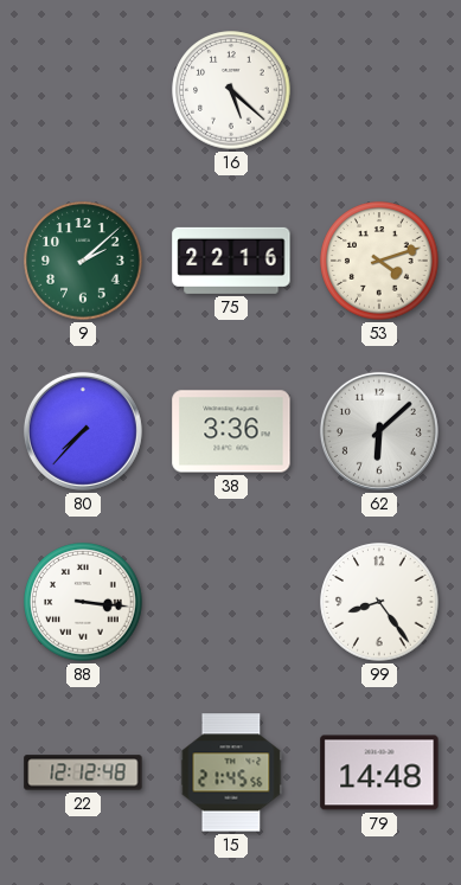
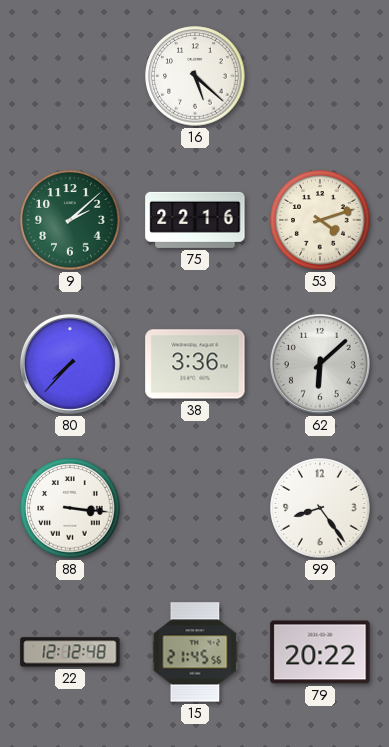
79: 14:48 -> 20:22
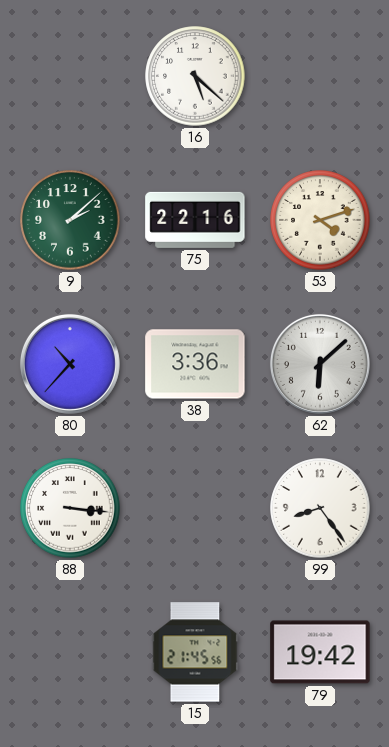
80: 7:37 -> 10:37
22: 12:12 -> none
79: 20:22 -> 19:42
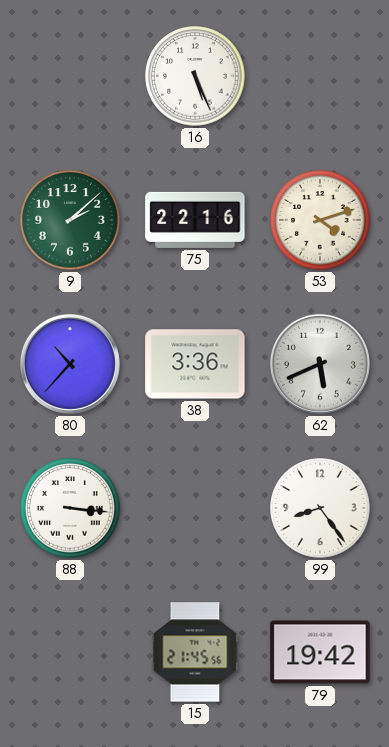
16: 5:22 -> 5:26
62: 6:08 -> 5:41
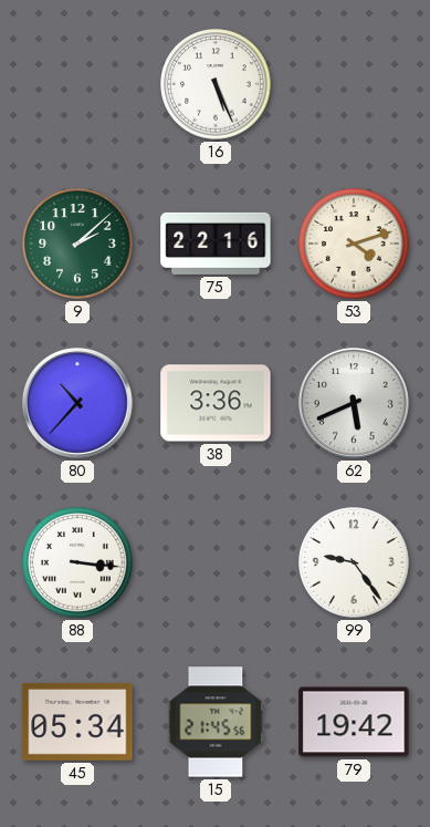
99: 8:24 -> 9:24
45: none -> 05:34
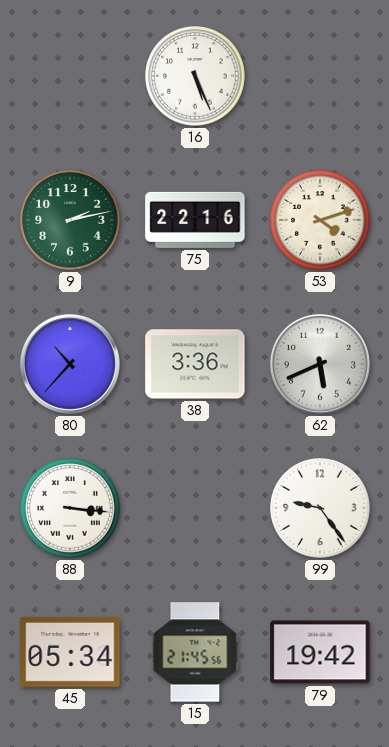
9: 2:08 -> 2:13
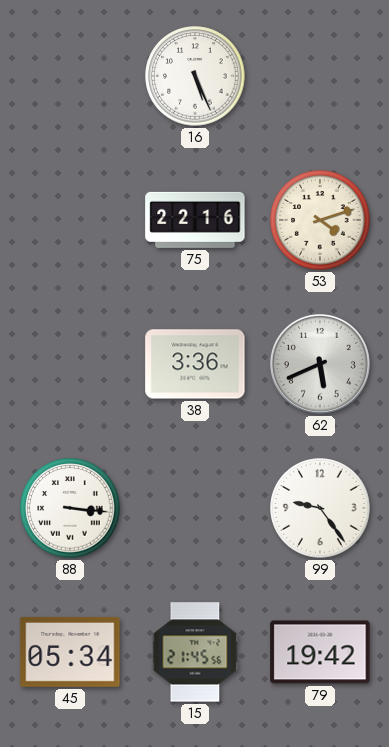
9: 2:13 -> none
80: 10:37 -> none
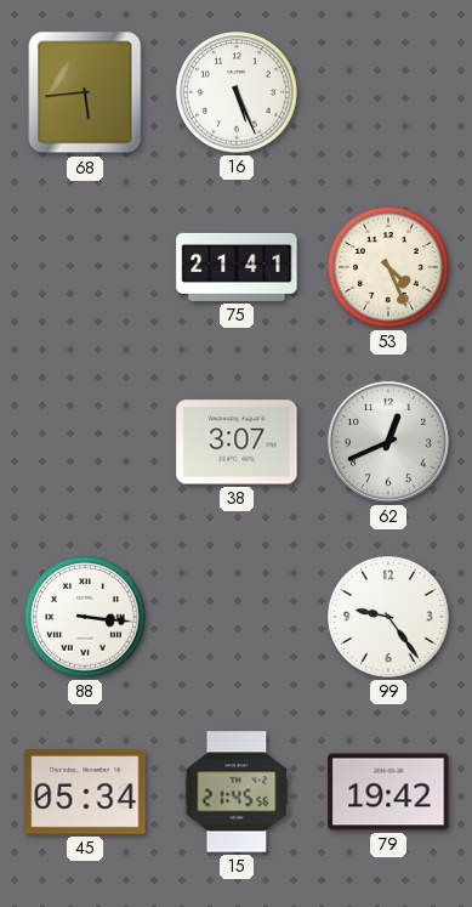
68: none -> 5:44
75: 22:16 -> 21:41
53: 4:12 -> 4:26
38: 3:36 -> 3:07
62: 5:41 -> 12:41
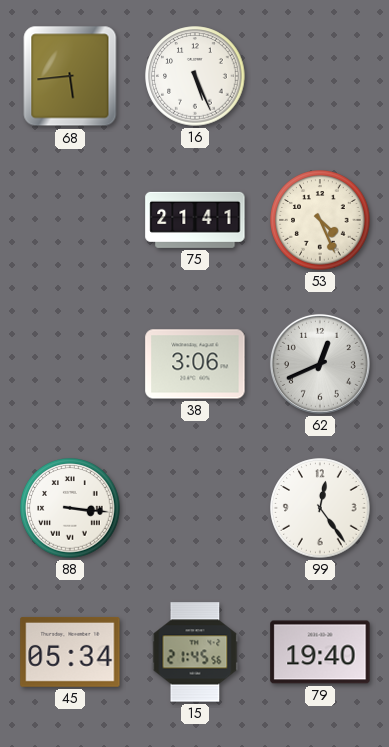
38: 3:07 -> 3:06
99: 9:24 -> 12:24
79: 19:42 -> 19:40
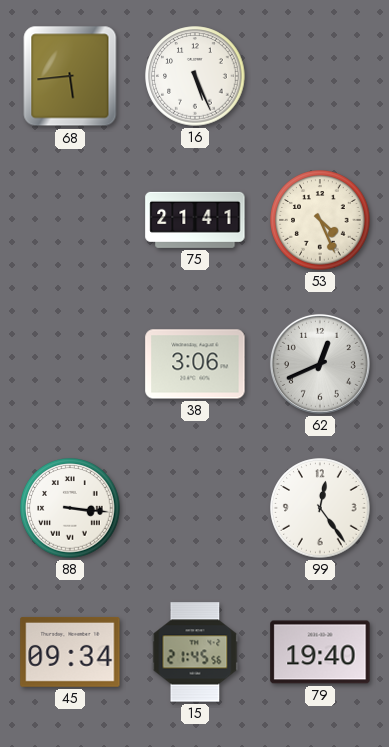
45: 05:34 -> 09:34
